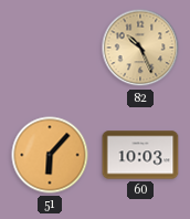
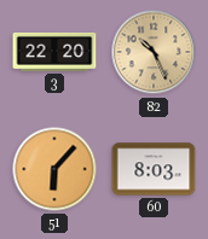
3: none -> 22:20
60: 10:03 -> 8:03
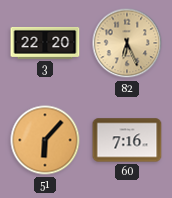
82: 10:26 -> 6:26
60: 8:03 -> 7:16
